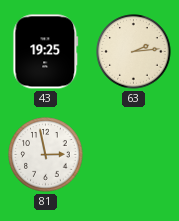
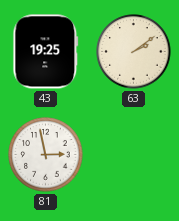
63: 2:14 -> 2:09
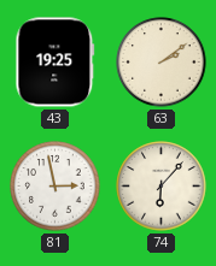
74: none -> 6:07
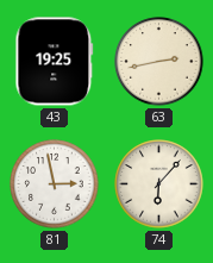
63: 2:09 -> 2:43
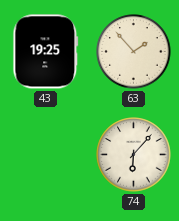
63: 2:43 -> 1:53
81: 2:58 -> none
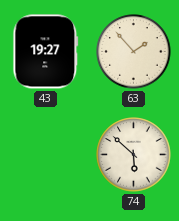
43: 19:25 -> 19:27
74: 6:07 -> 5:52
